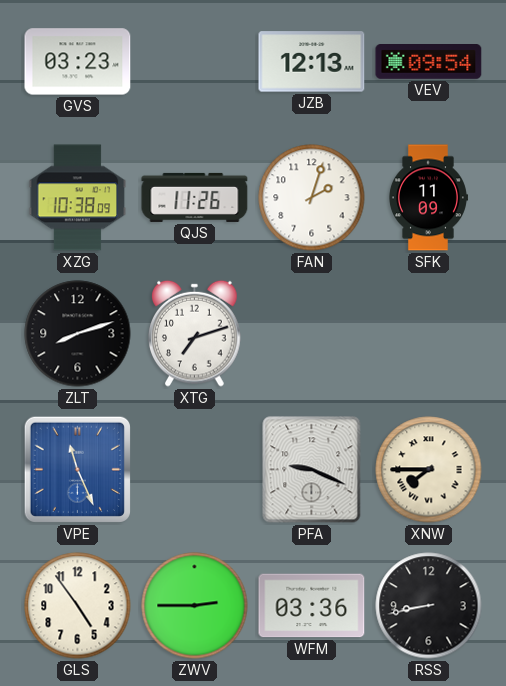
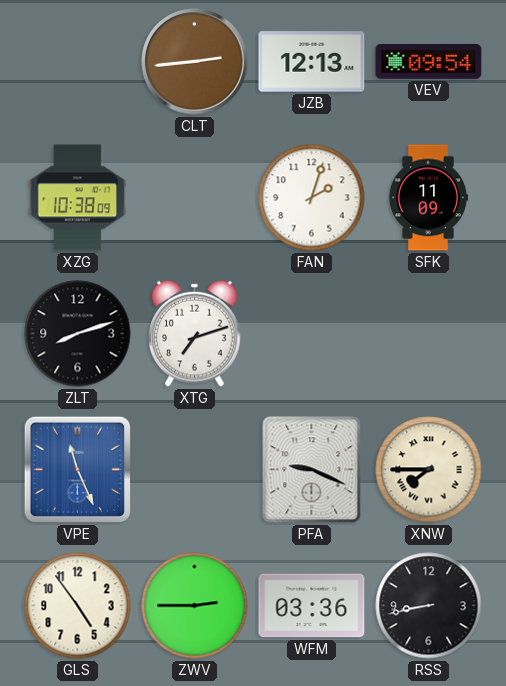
GVS: 03:23 -> none
CLT: none -> 2:44
QJS: 11:26 -> none
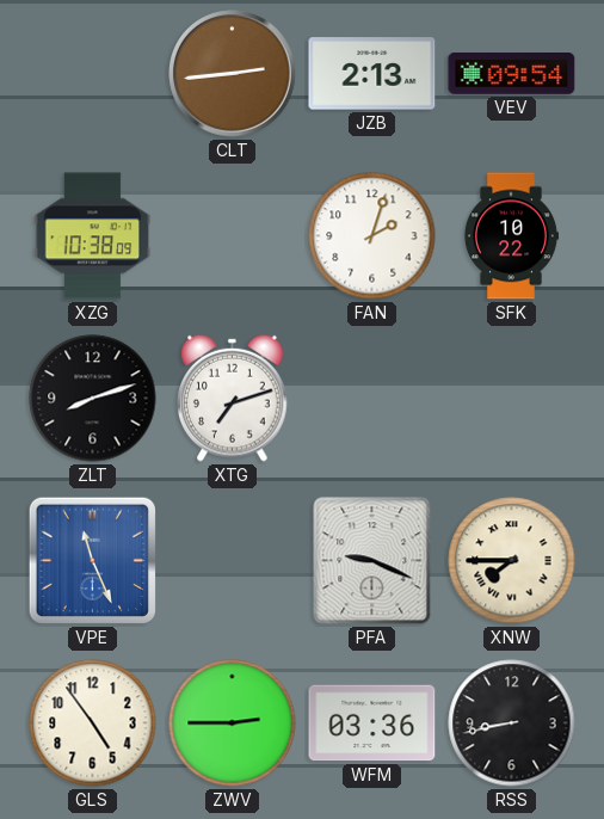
JZB: 12:13 -> 2:13
SFK: 11:09 -> 10:22
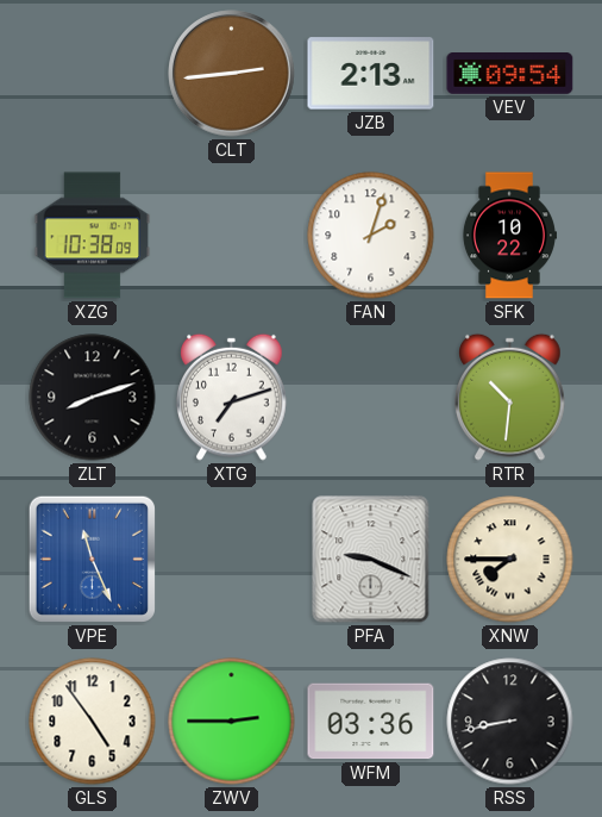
RTR: none -> 10:31
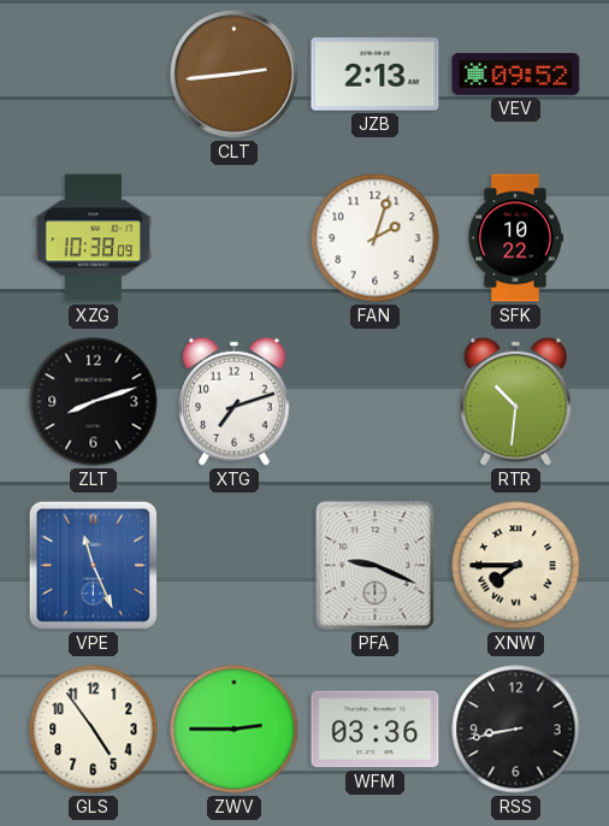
VEV: 09:54 -> 09:52
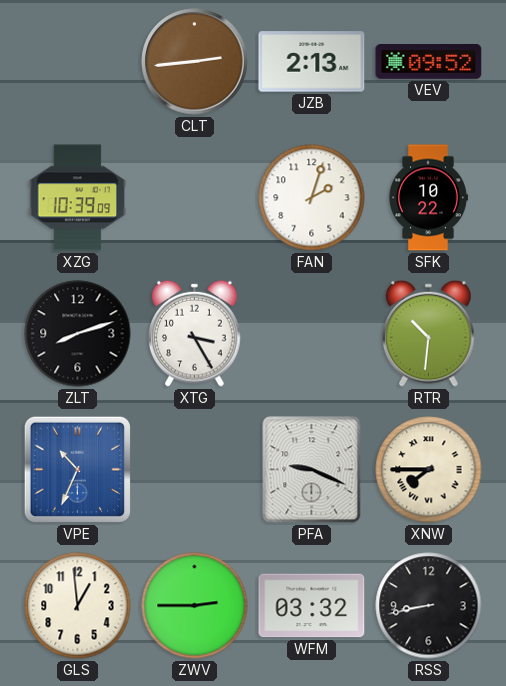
XZG: 10:38 -> 10:39
XTG: 7:12 -> 3:25
VPE: 11:26 -> 10:34
GLS: 4:54 -> 12:59
WFM: 03:36 -> 03:32
